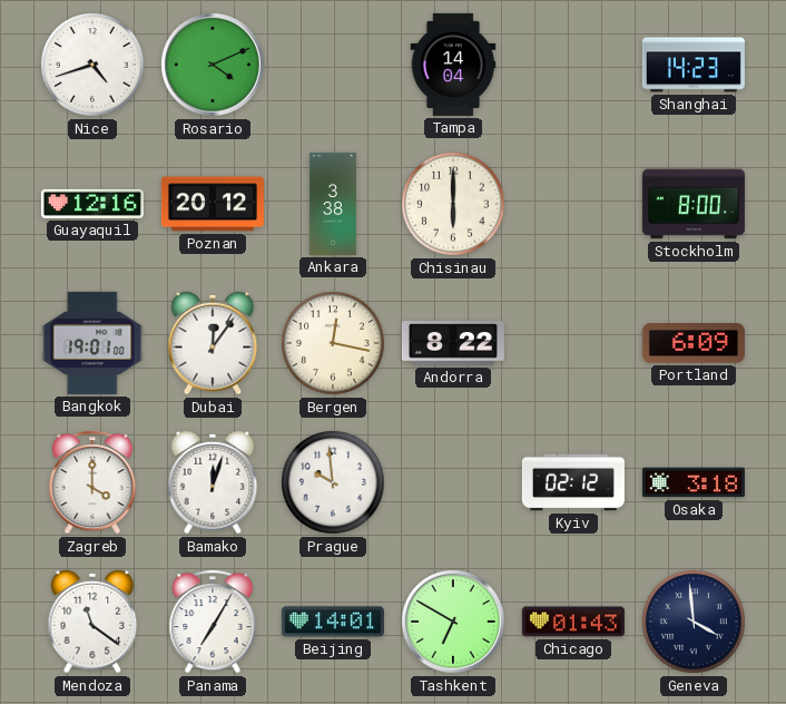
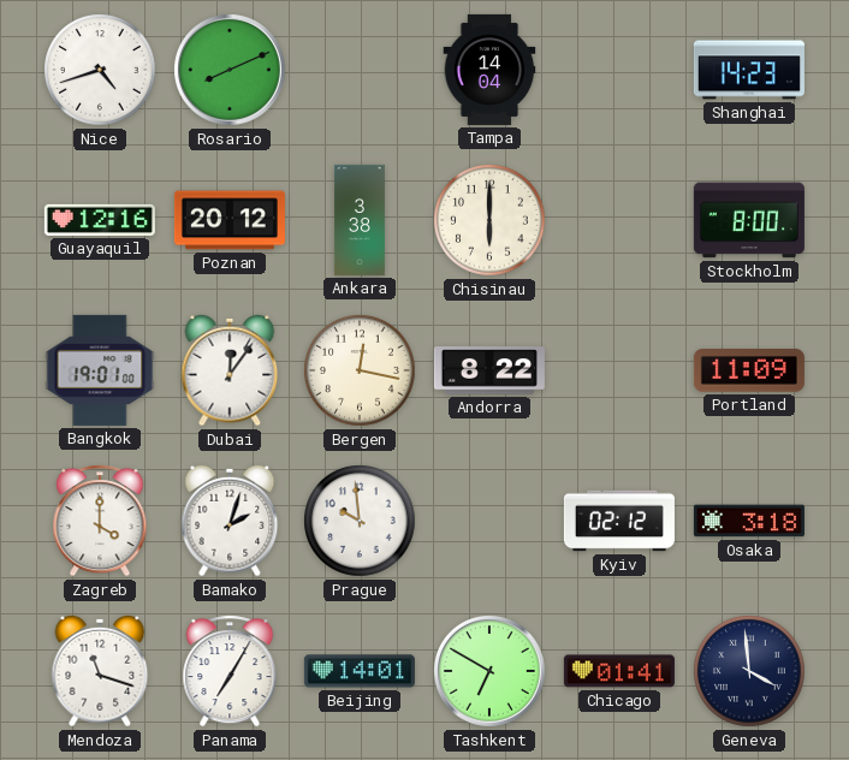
Rosario: 4:11 -> 8:11
Portland: 6:09 -> 11:09
Bamako: 12:03 -> 2:03
Mendoza: 11:21 -> 11:18
Chicago: 01:43 -> 01:41
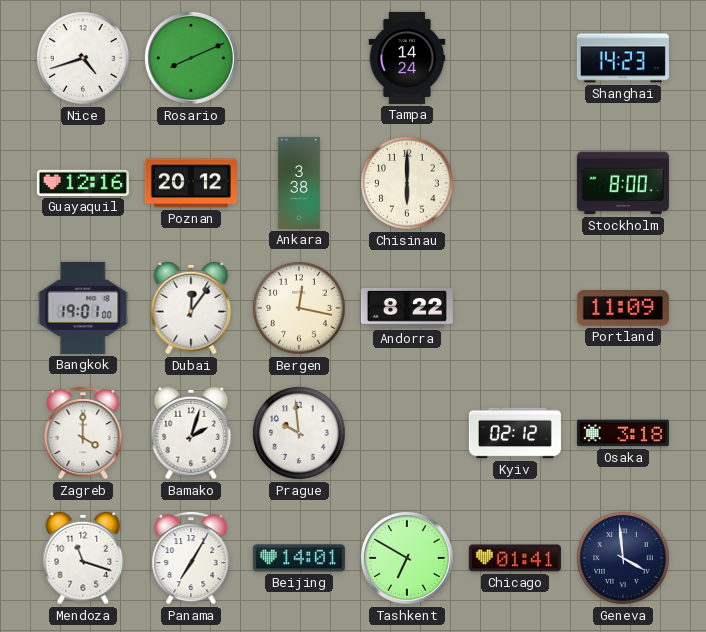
Tampa: 14:04 -> 14:24
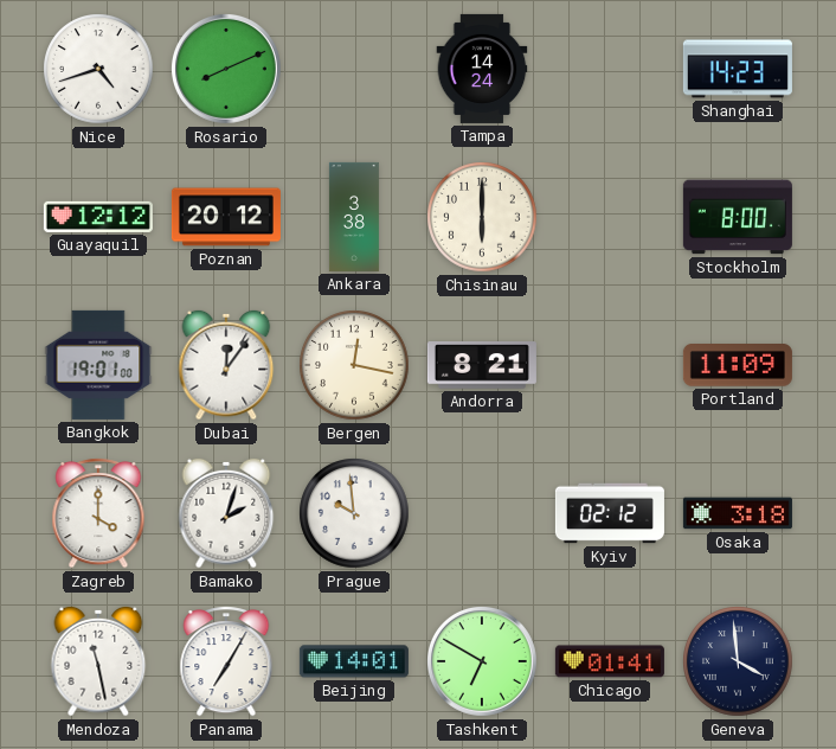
Guayaquil: 12:16 -> 12:12
Andorra: 8:22 -> 8:21
Mendoza: 11:18 -> 11:28
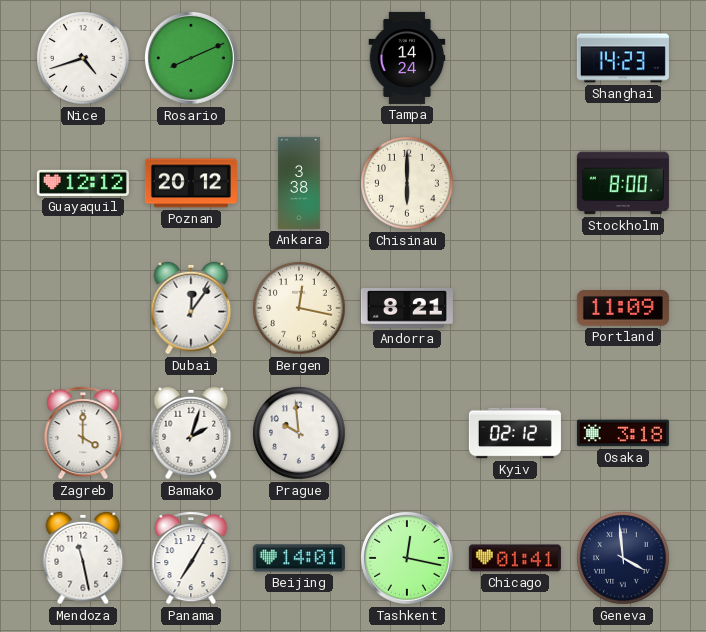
Bangkok: 19:01 -> none
Tashkent: 6:50 -> 12:17
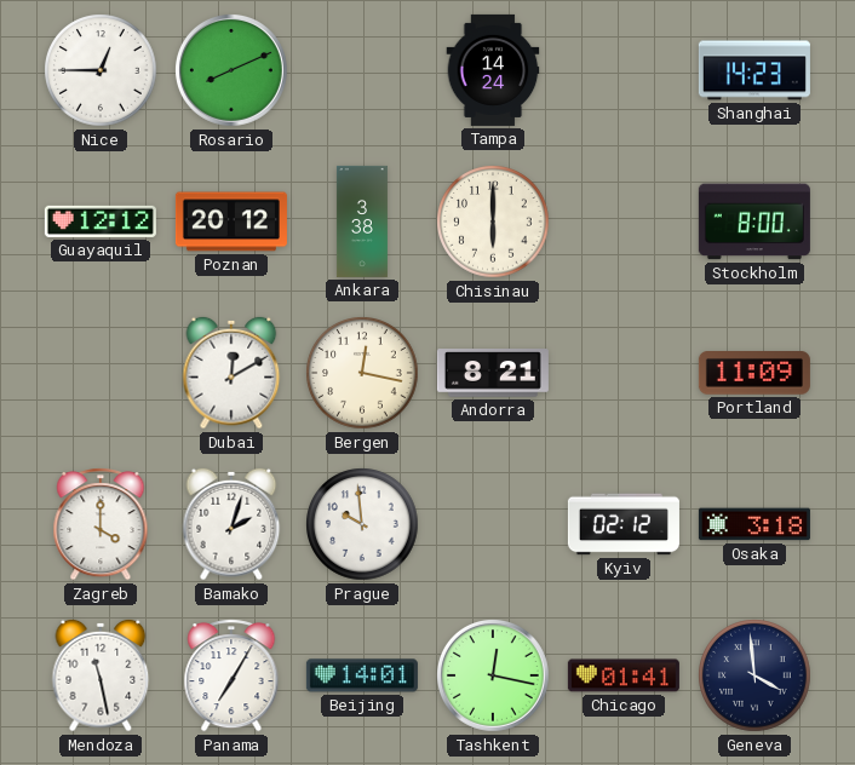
Nice: 4:42 -> 12:45
Dubai: 12:06 -> 12:10
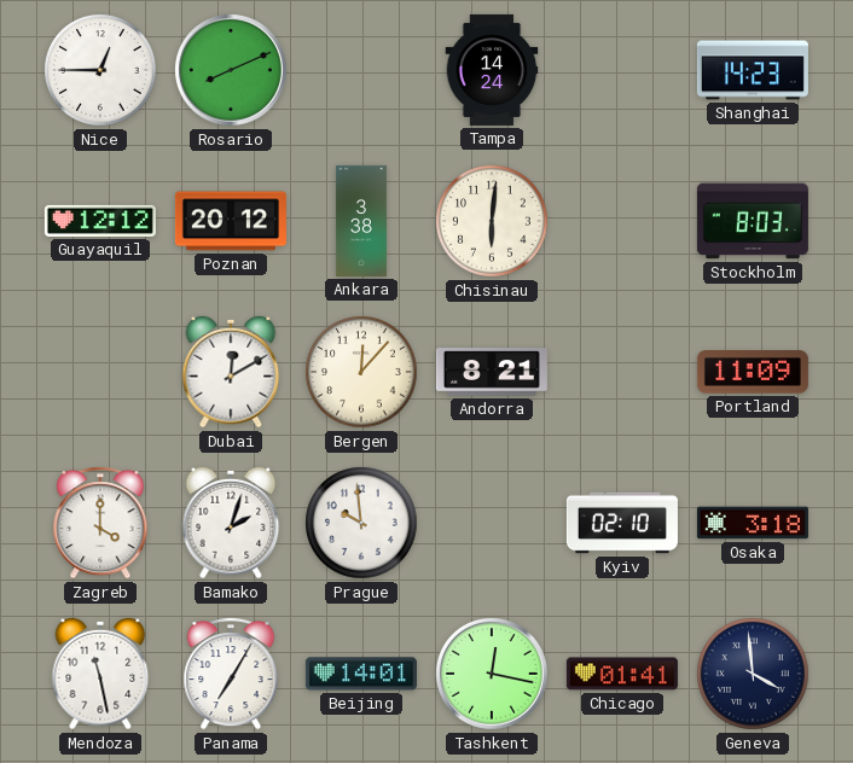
Chisinau: 6:00 -> 6:01
Stockholm: 8:00 -> 8:03
Bergen: 12:17 -> 12:07
Kyiv: 02:12 -> 02:10
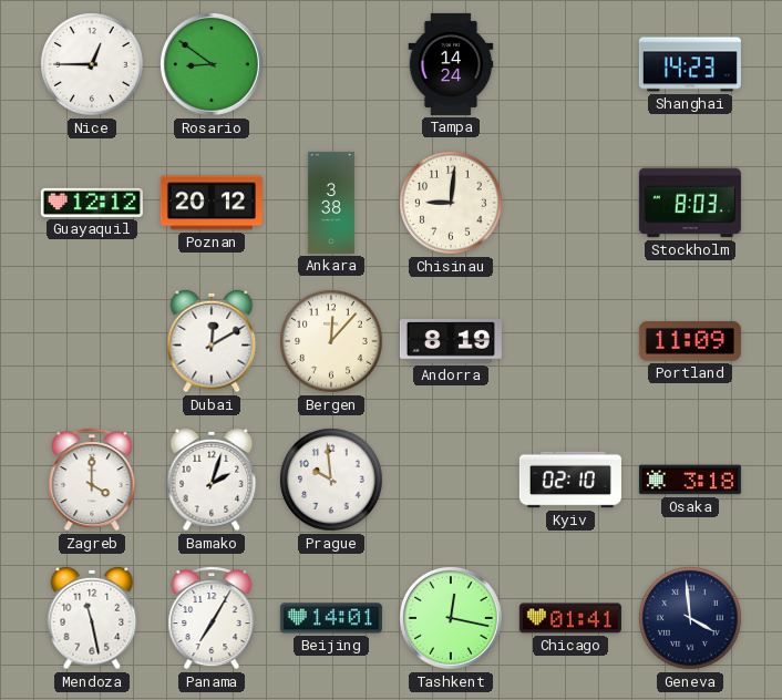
Rosario: 8:11 -> 8:51
Chisinau: 6:01 -> 9:01
Andorra: 8:21 -> 8:19
